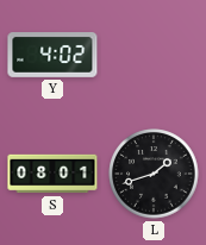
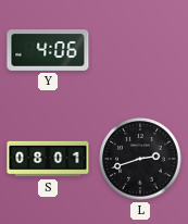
Y: 4:02 -> 4:06
L: 1:42 -> 2:42
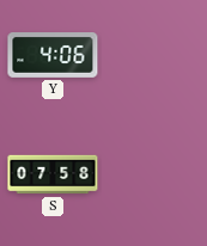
S: 08:01 -> 07:58
L: 2:42 -> none
